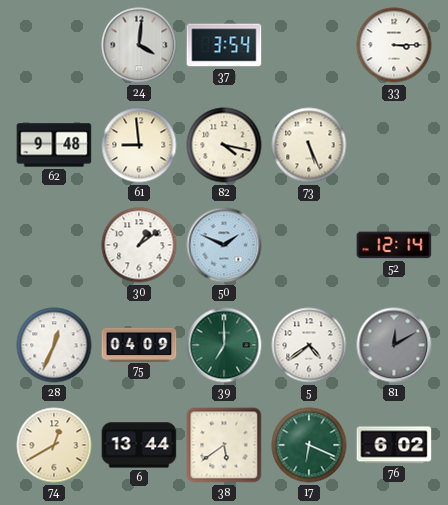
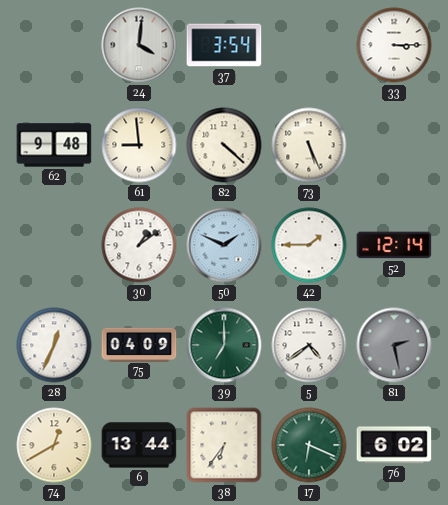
82: 4:17 -> 4:22
42: none -> 1:45
81: 12:10 -> 2:28
38: 5:39 -> 6:36
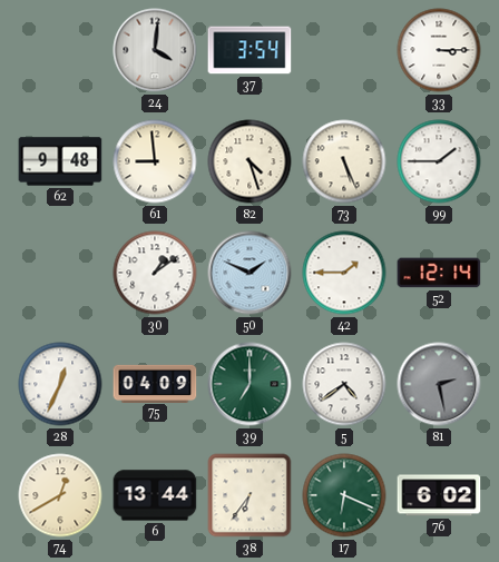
82: 4:22 -> 4:27
99: none -> 1:45
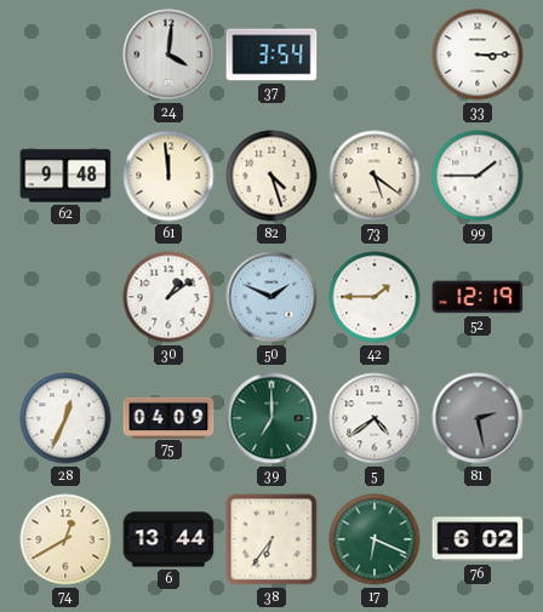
61: 8:59 -> 11:59
73: 5:26 -> 5:21
52: 12:14 -> 12:19
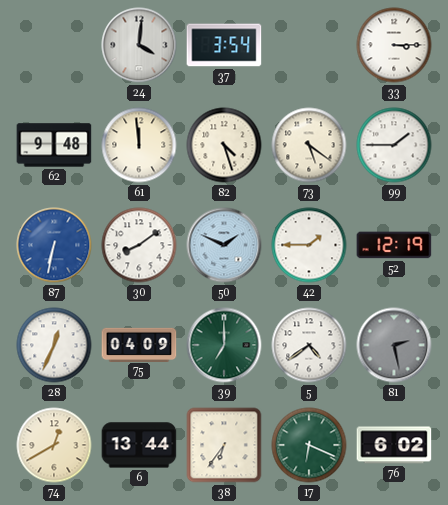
87: none -> 6:32
30: 1:09 -> 8:09
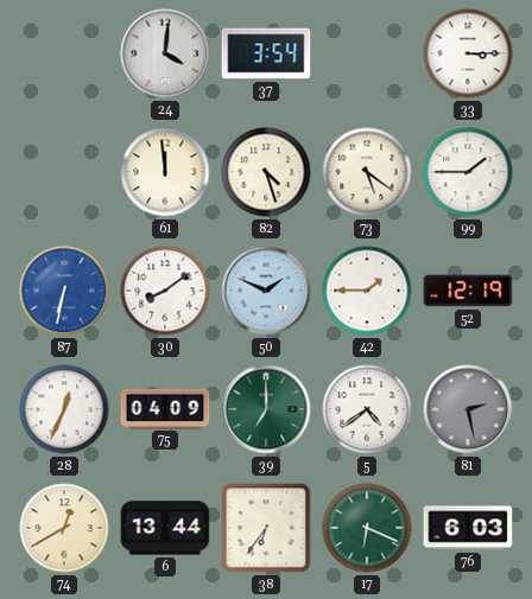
62: 9:48 -> none
76: 6:02 -> 6:03
